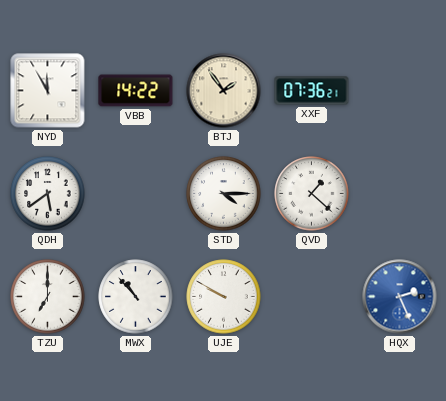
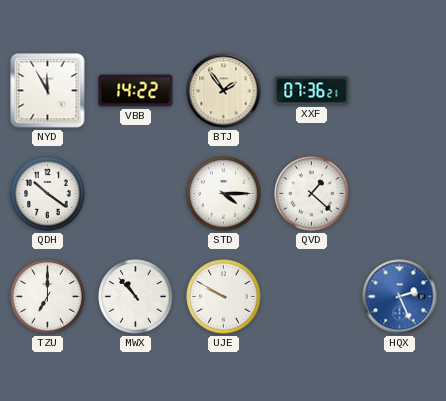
QDH: 5:39 -> 10:21
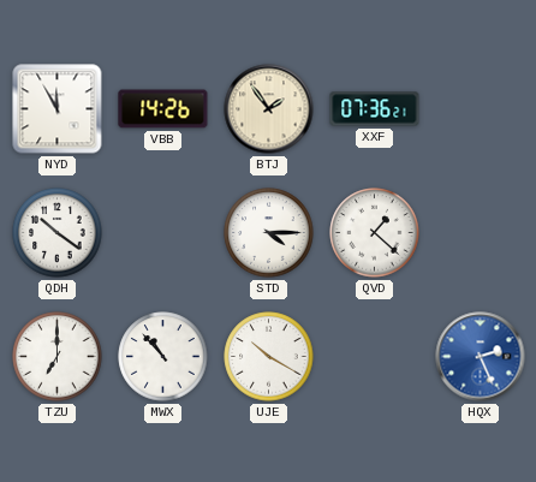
VBB: 14:22 -> 14:26
UJE: 9:50 -> 10:20
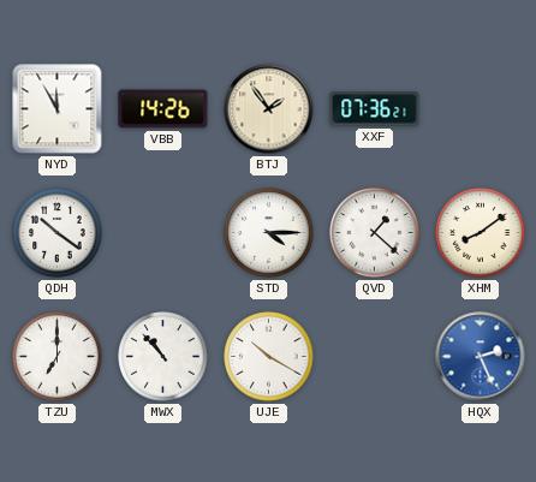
XHM: none -> 8:09
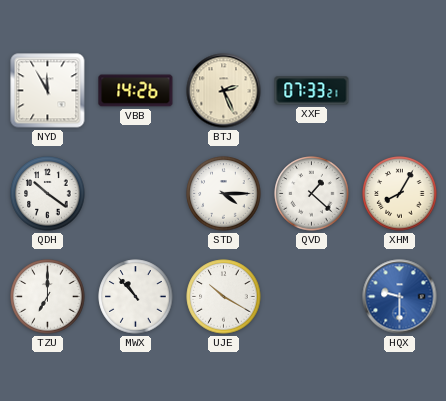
BTJ: 1:54 -> 2:26
XXF: 07:36 -> 07:33
XHM: 8:09 -> 8:05
HQX: 2:26 -> 9:30
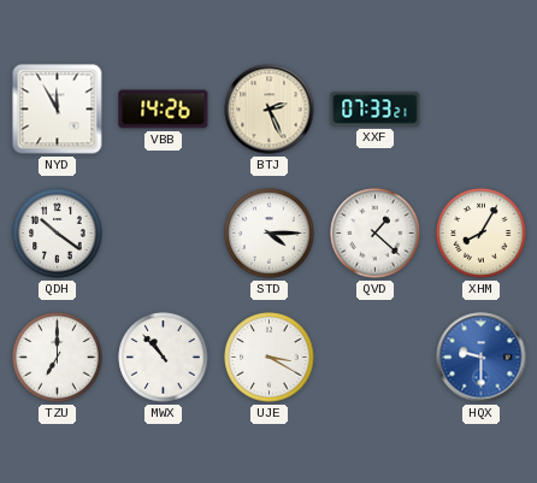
UJE: 10:20 -> 3:20
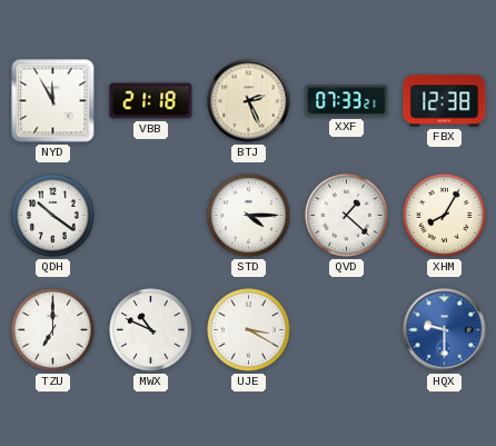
VBB: 14:26 -> 21:18
FBX: none -> 12:38
MWX: 10:53 -> 10:49
